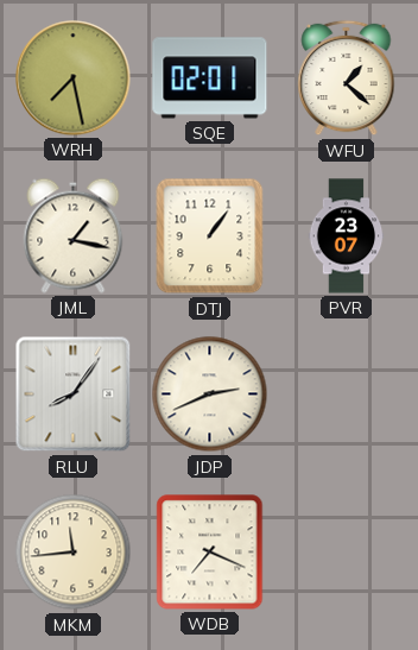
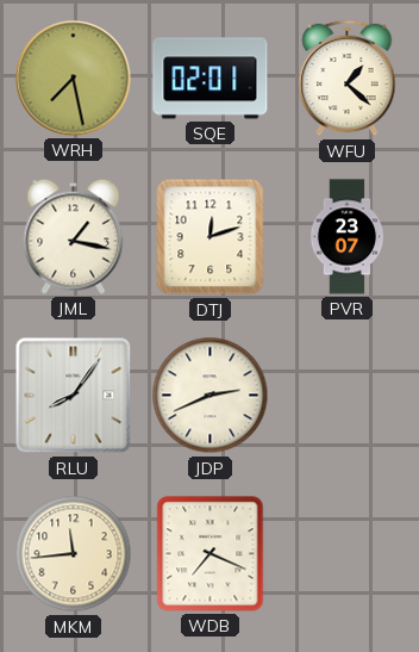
DTJ: 1:06 -> 12:12
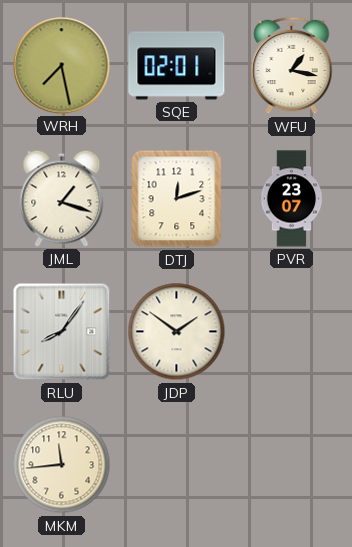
WFU: 1:22 -> 1:17
JML: 1:17 -> 1:18
JDP: 2:41 -> 1:51
WDB: 7:19 -> none
